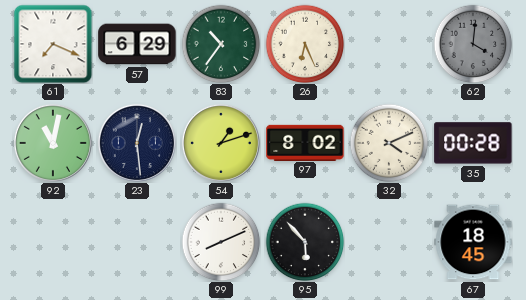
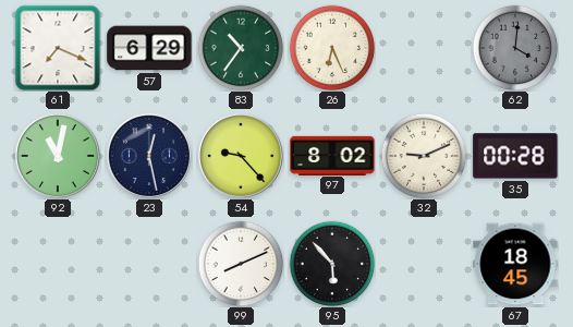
23: 12:29 -> 12:28
54: 1:12 -> 9:23
32: 4:11 -> 9:11
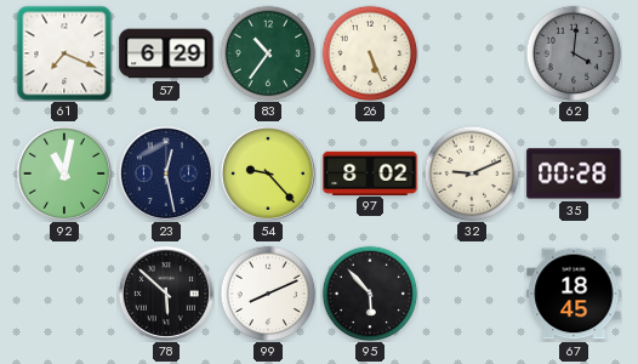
26: 6:26 -> 5:26
78: none -> 5:52
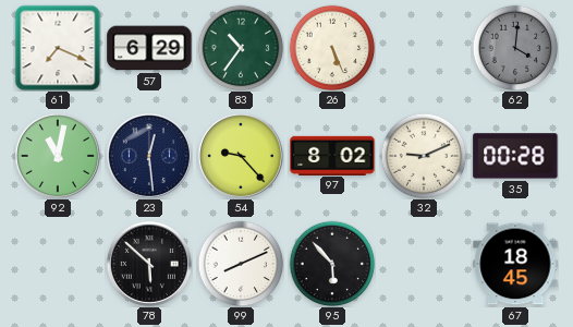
23: 12:28 -> 12:29
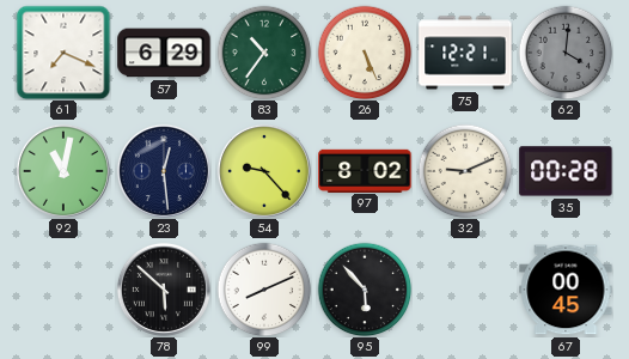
75: none -> 12:21
67: 18:45 -> 00:45
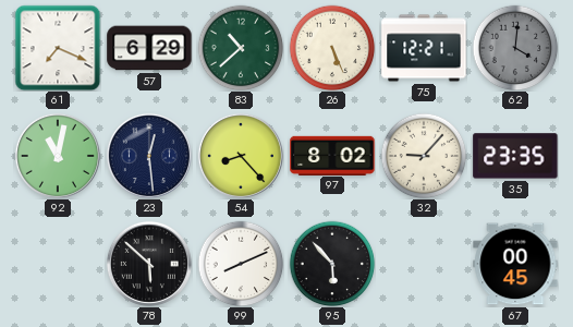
83: 10:36 -> 10:38
54: 9:23 -> 8:23
32: 9:11 -> 9:07
35: 00:28 -> 23:35
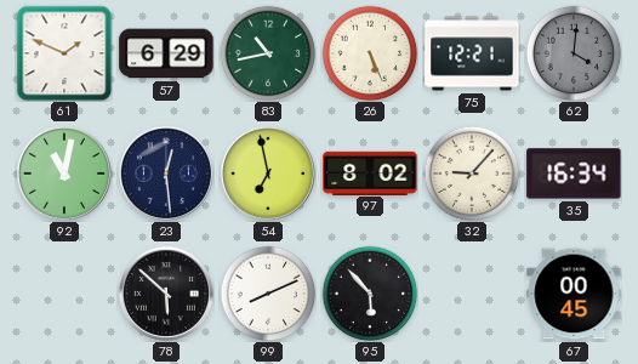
61: 7:19 -> 1:49
83: 10:38 -> 10:43
54: 8:23 -> 6:58
35: 23:35 -> 16:34
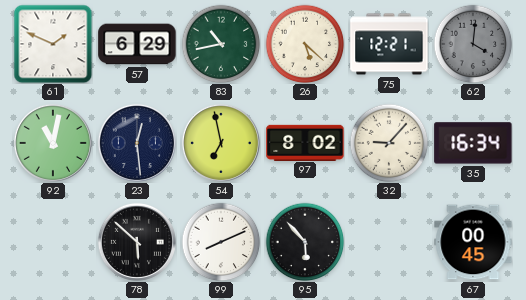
26: 5:26 -> 5:22
